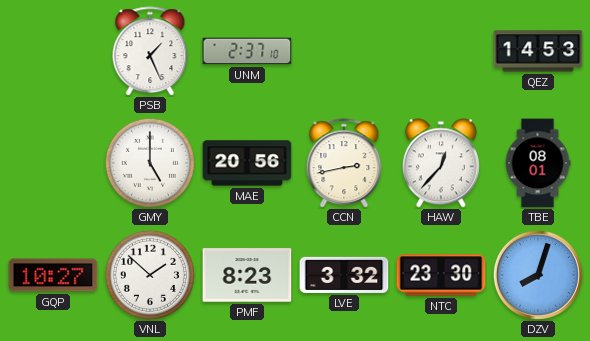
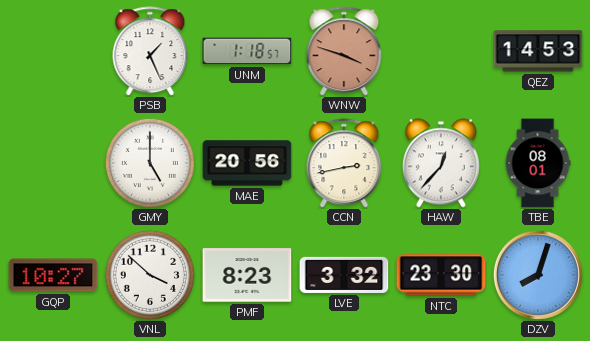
UNM: 2:37 -> 1:18
WNW: none -> 3:48
VNL: 1:52 -> 3:52
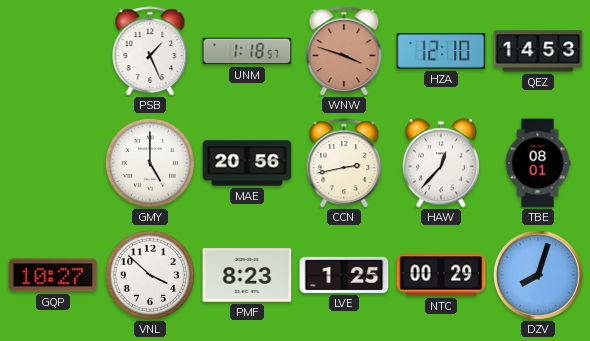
HZA: none -> 12:10
LVE: 3:32 -> 1:25
NTC: 23:30 -> 00:29
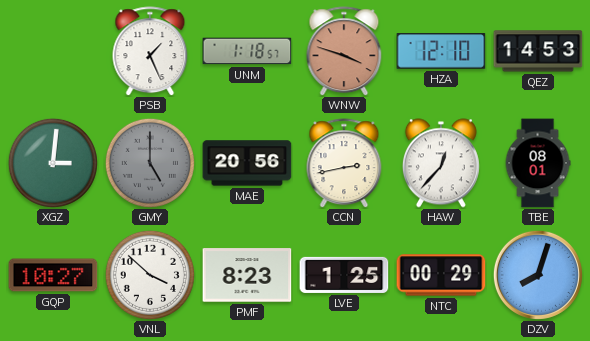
XGZ: none -> 3:01
GMY dial: white -> grey
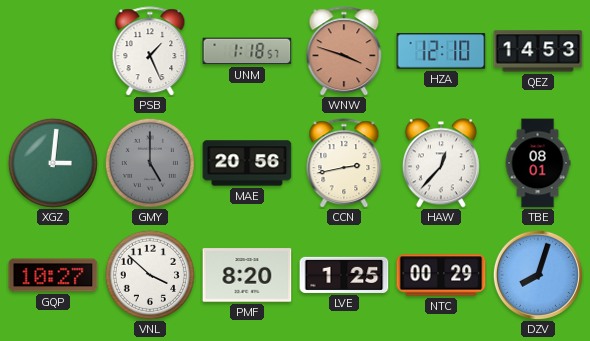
PMF: 8:23 -> 8:20
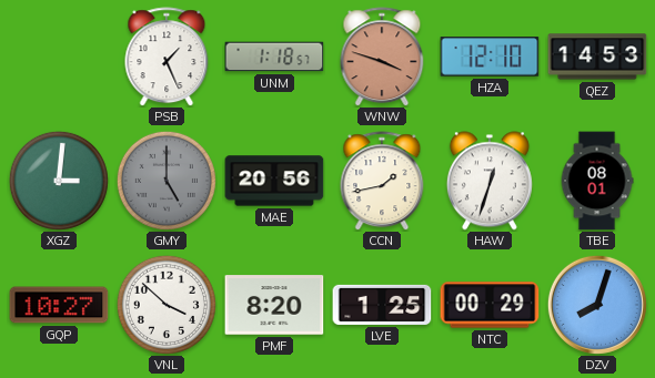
CCN: 2:43 -> 1:43
HAW: 12:37 -> 12:33
